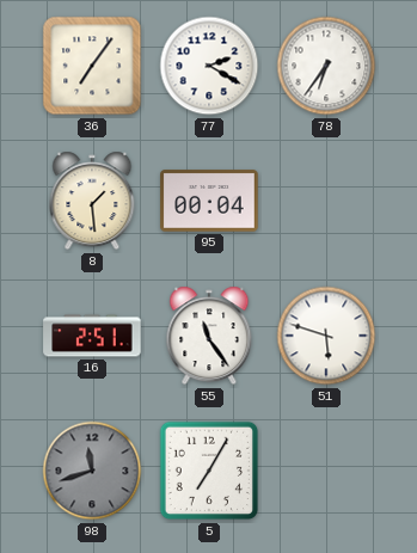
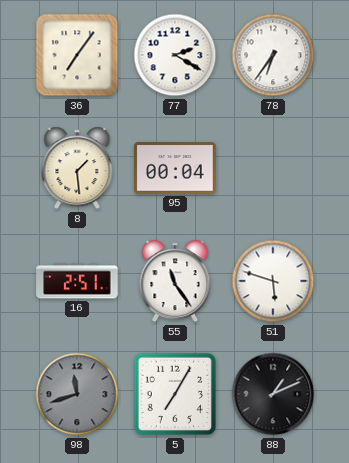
88: none -> 1:11
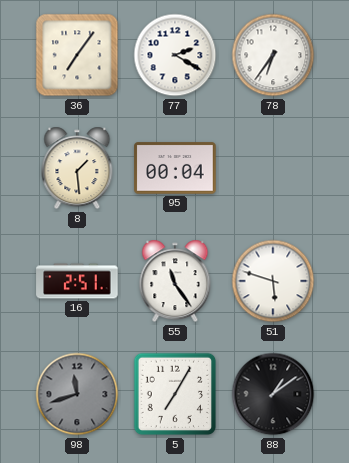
88: 1:11 -> 1:09
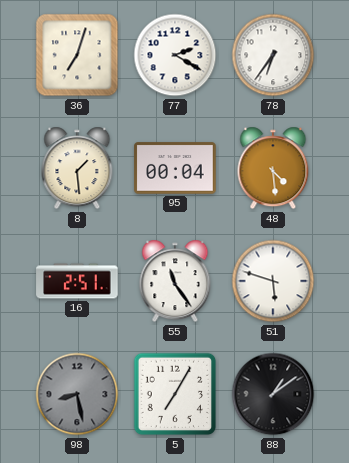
36: 7:06 -> 7:03
48: none -> 4:29
98: 11:42 -> 8:28
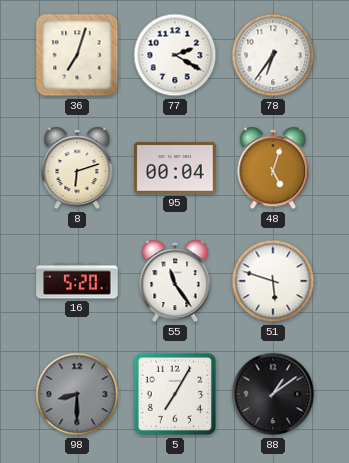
8: 1:29 -> 6:12
48: 4:29 -> 5:03
16: 2:51 -> 5:20
98: 8:28 -> 8:30
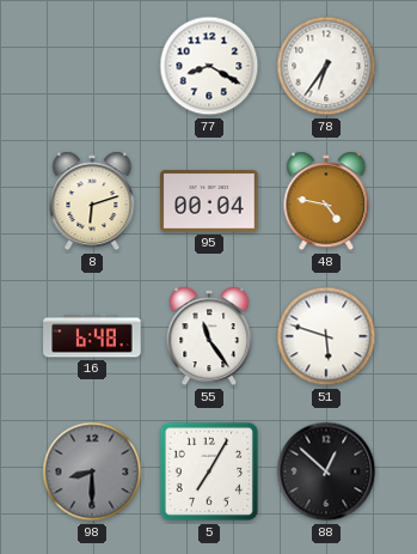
36: 7:03 -> none
77: 2:20 -> 8:20
48: 5:03 -> 4:47
16: 5:20 -> 6:48
88: 1:09 -> 12:52
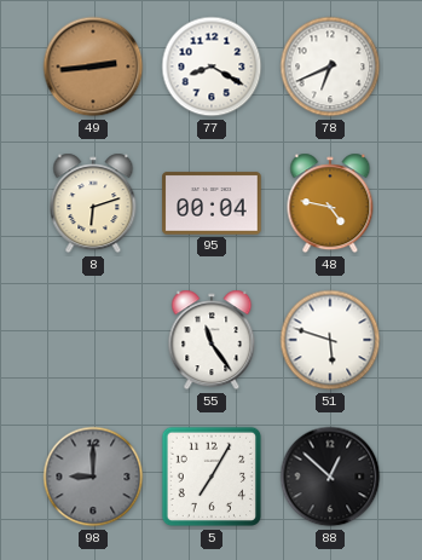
49: none -> 2:44
78: 6:36 -> 6:41
16: 6:48 -> none
98: 8:30 -> 9:00
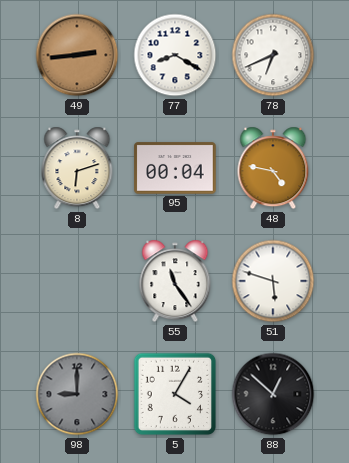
5: 7:05 -> 4:05
